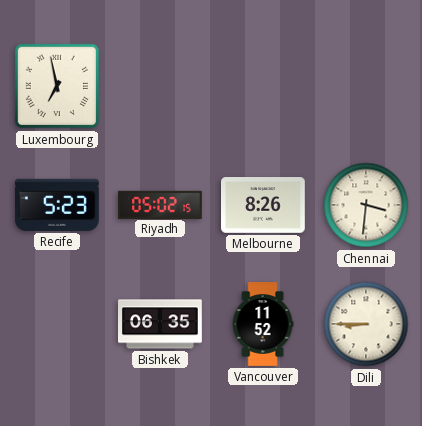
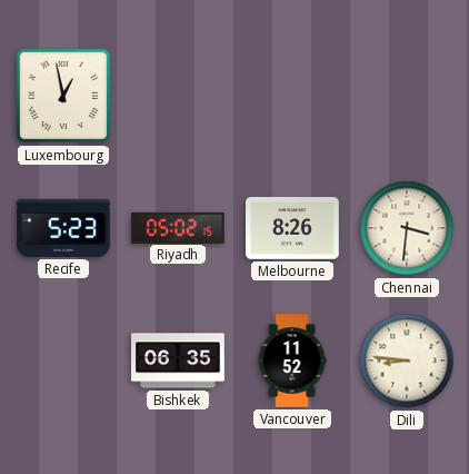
Luxembourg: 6:58 -> 12:58
Dili: 8:45 -> 8:46
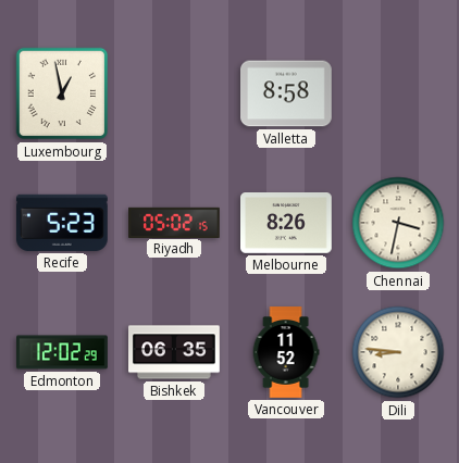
Valletta: none -> 8:58
Chennai: 3:31 -> 3:32
Edmonton: none -> 12:02
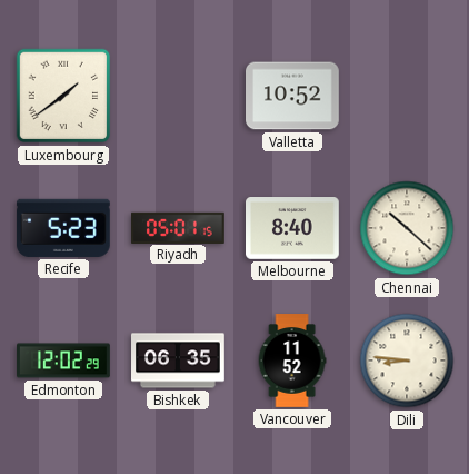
Luxembourg: 12:58 -> 1:39
Valletta: 8:58 -> 10:52
Riyadh: 05:02 -> 05:01
Melbourne: 8:26 -> 8:40
Chennai: 3:32 -> 10:22
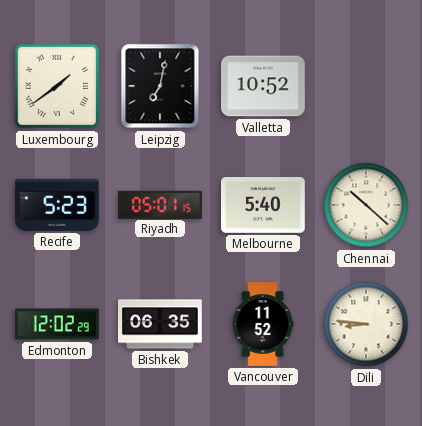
Leipzig: none -> 7:02
Melbourne: 8:40 -> 5:40
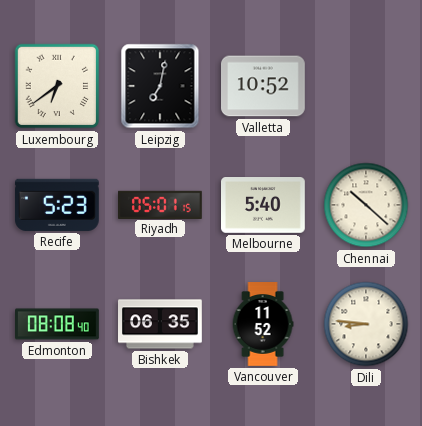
Luxembourg: 1:39 -> 6:39
Edmonton: 12:02 -> 08:08
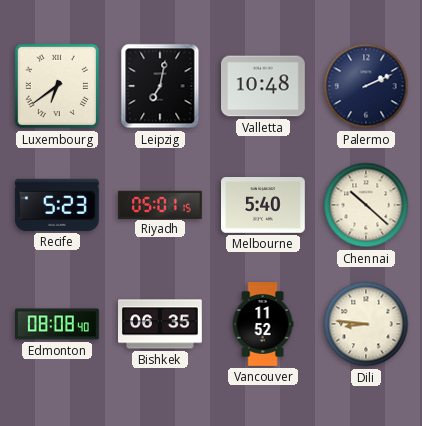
Valletta: 10:52 -> 10:48
Palermo: none -> 2:11
